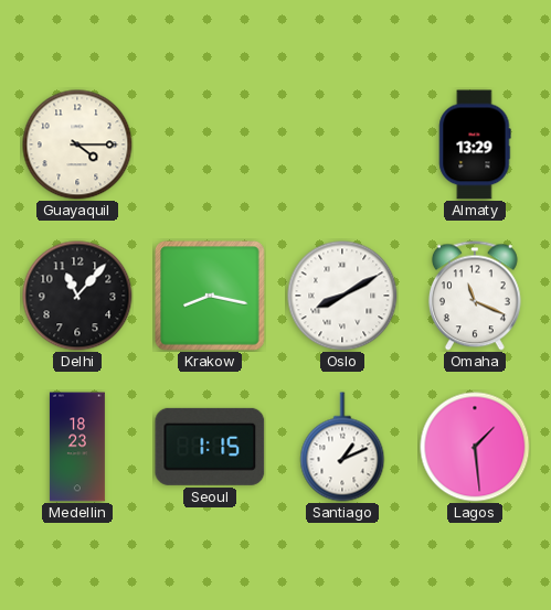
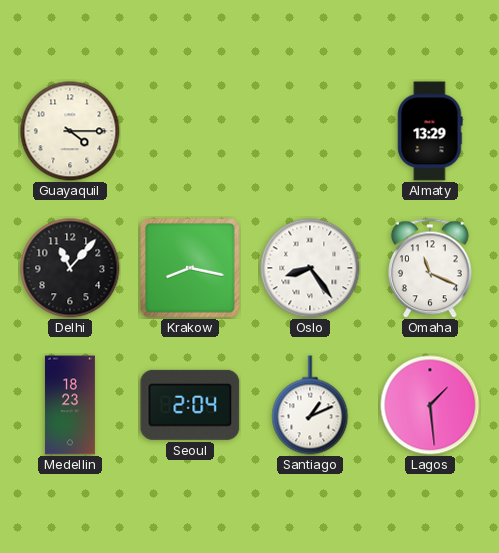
Oslo: 8:10 -> 8:24
Seoul: 1:15 -> 2:04
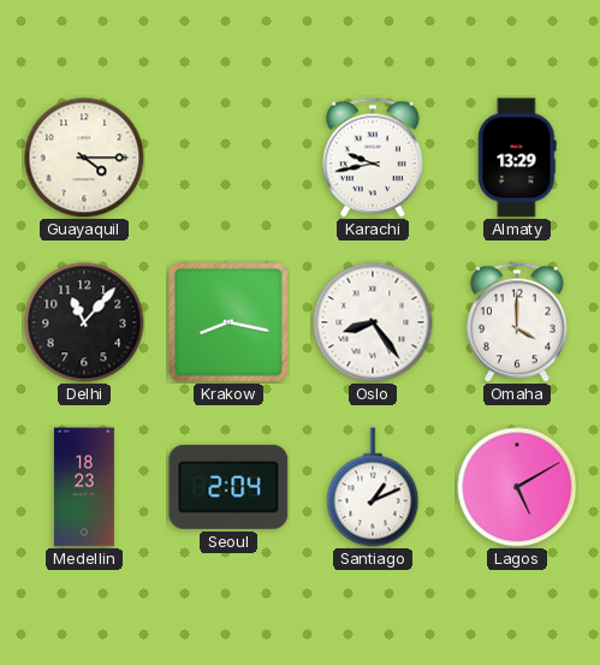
Karachi: none -> 9:43
Omaha: 11:19 -> 4:00
Lagos: 1:29 -> 5:10
